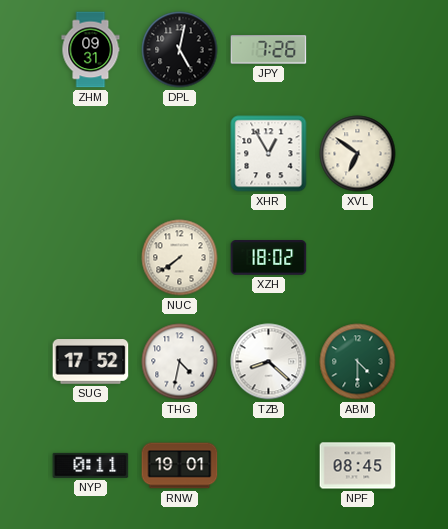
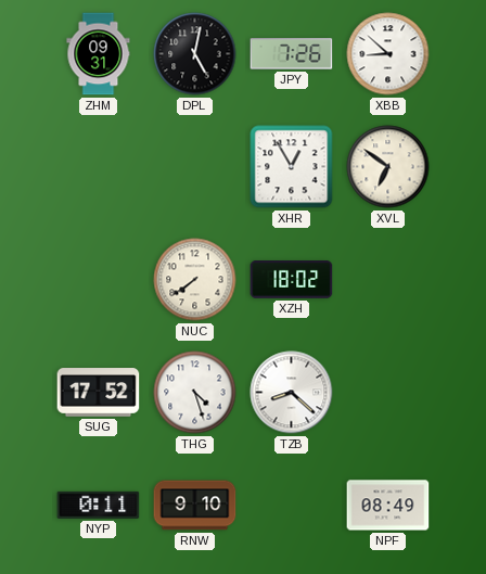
XBB: none -> 8:52
THG: 4:32 -> 4:27
ABM: 4:30 -> none
RNW: 19:01 -> 9:10
NPF: 08:45 -> 08:49
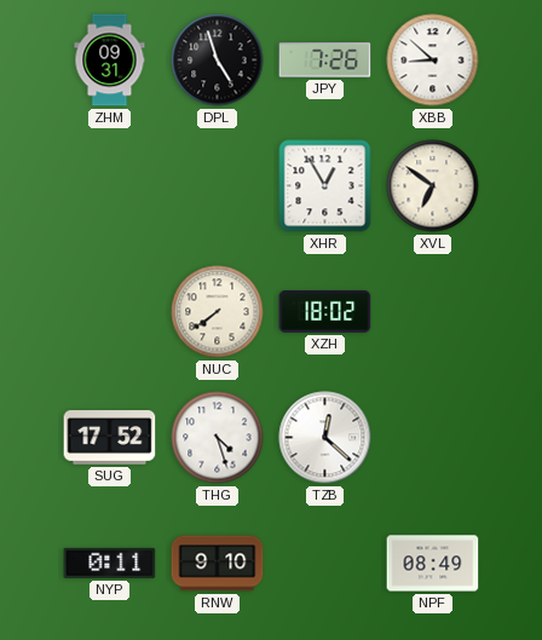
DPL: 5:02 -> 4:57
TZB: 8:22 -> 12:22
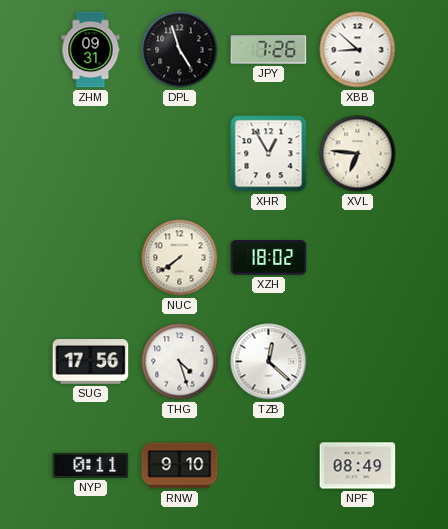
XVL: 6:51 -> 6:46
SUG: 17:52 -> 17:56
